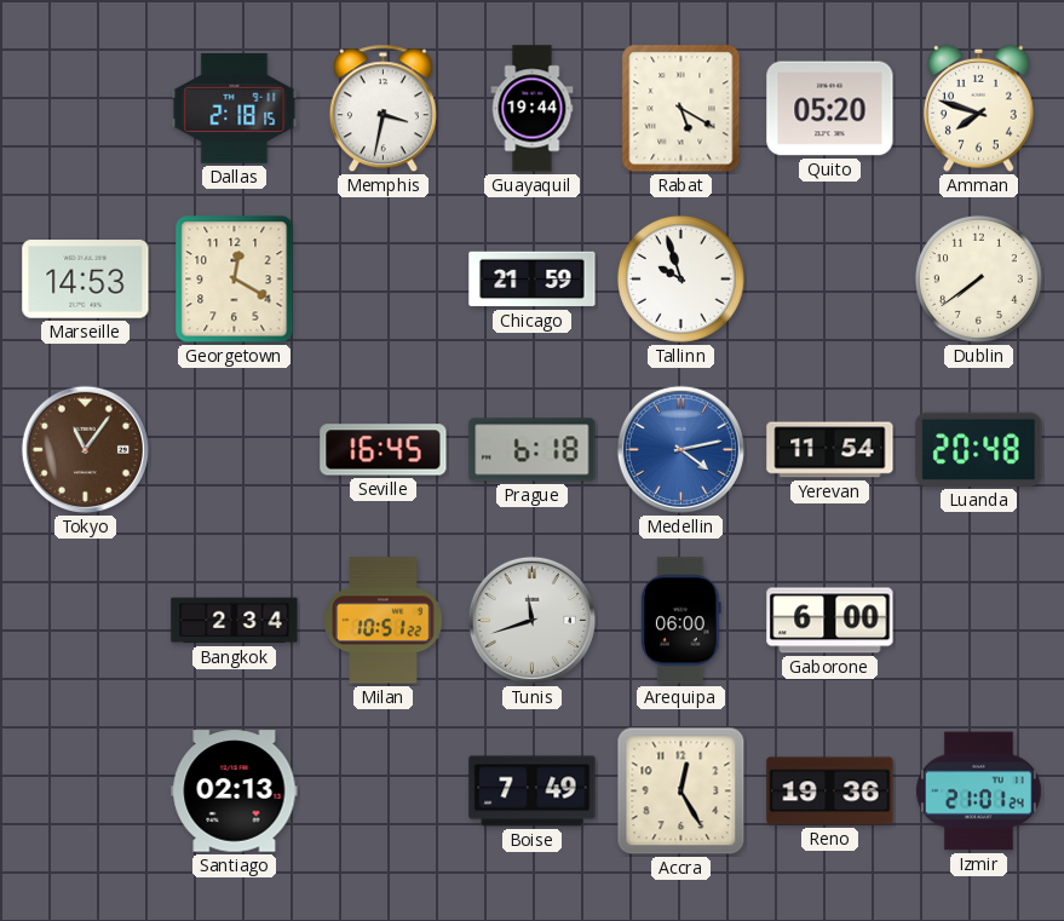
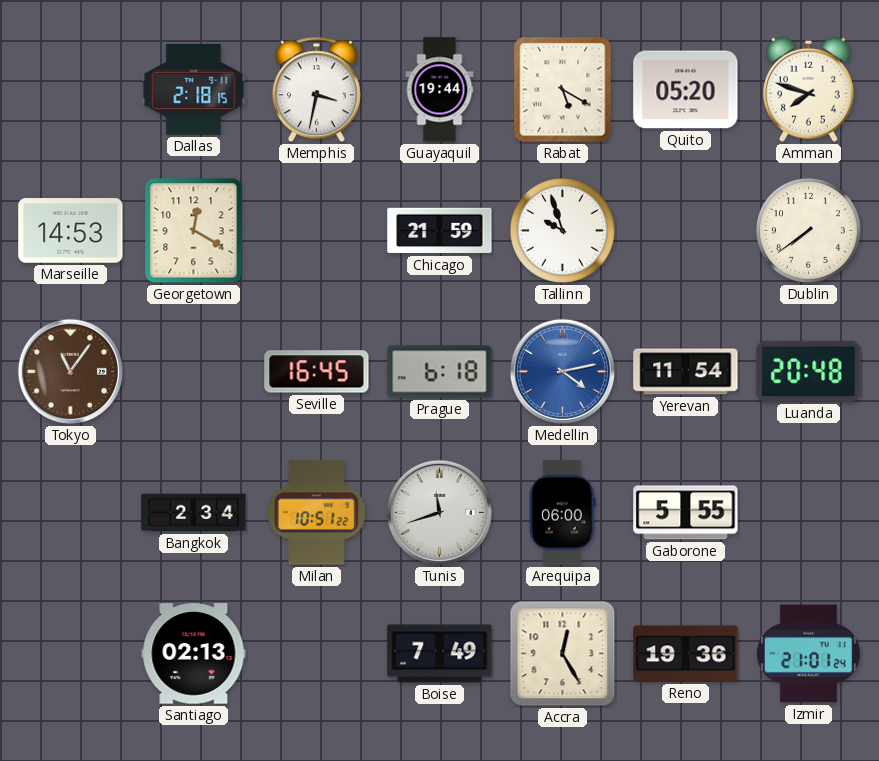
Gaborone: 6:00 -> 5:55
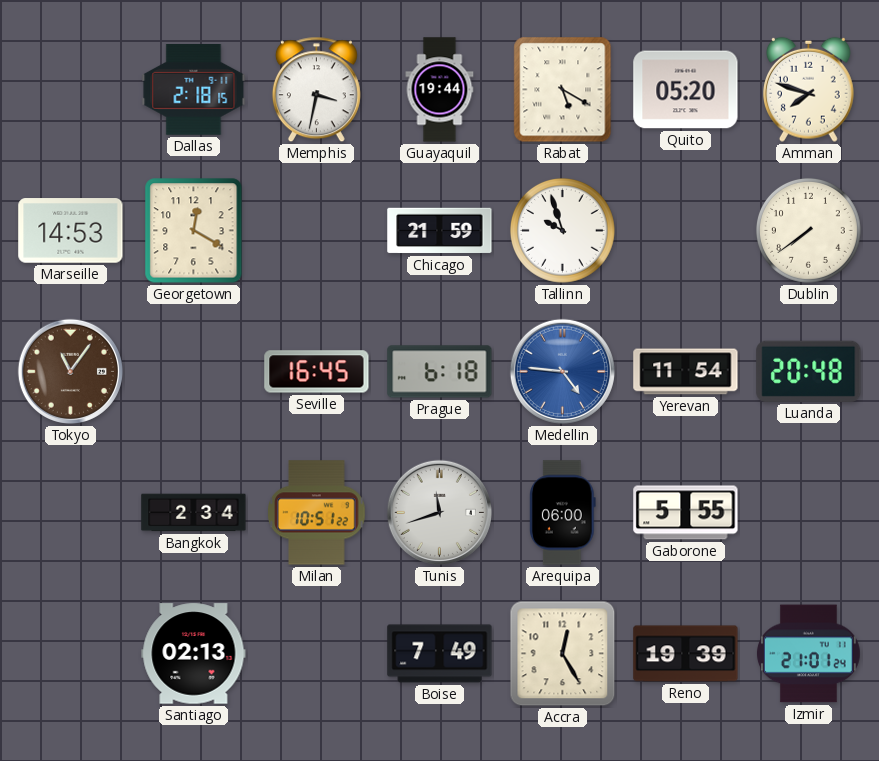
Medellin: 4:13 -> 4:46
Reno: 19:36 -> 19:39
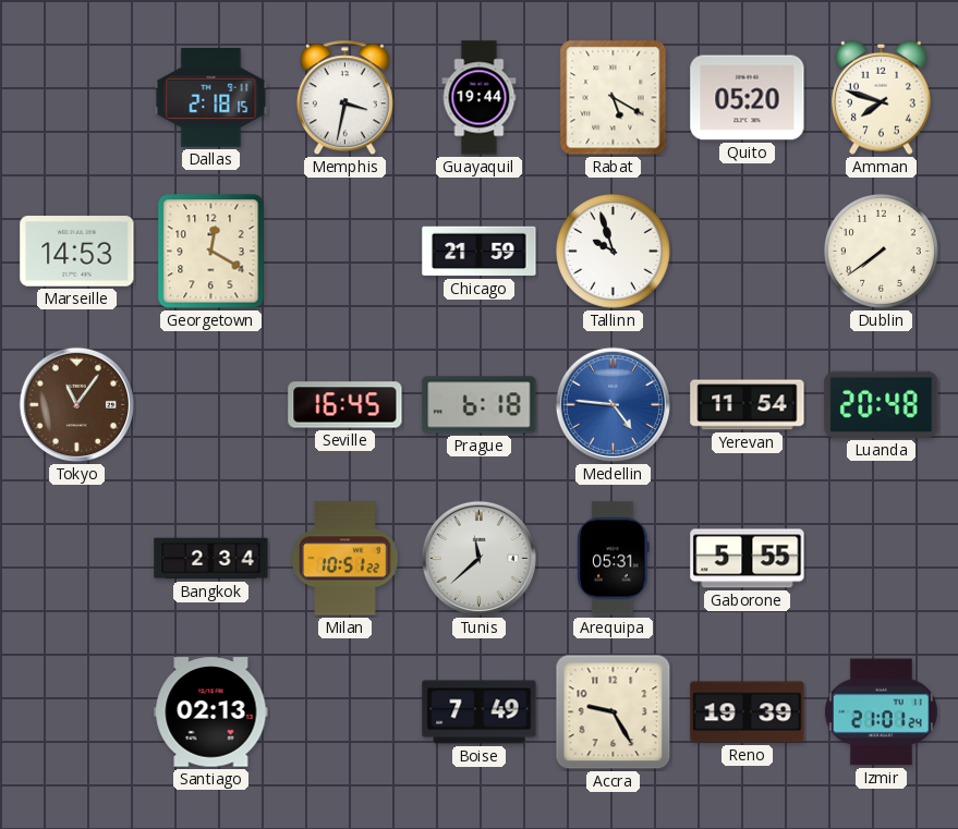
Tunis: 11:42 -> 11:38
Arequipa: 06:00 -> 05:31
Accra: 12:25 -> 9:25
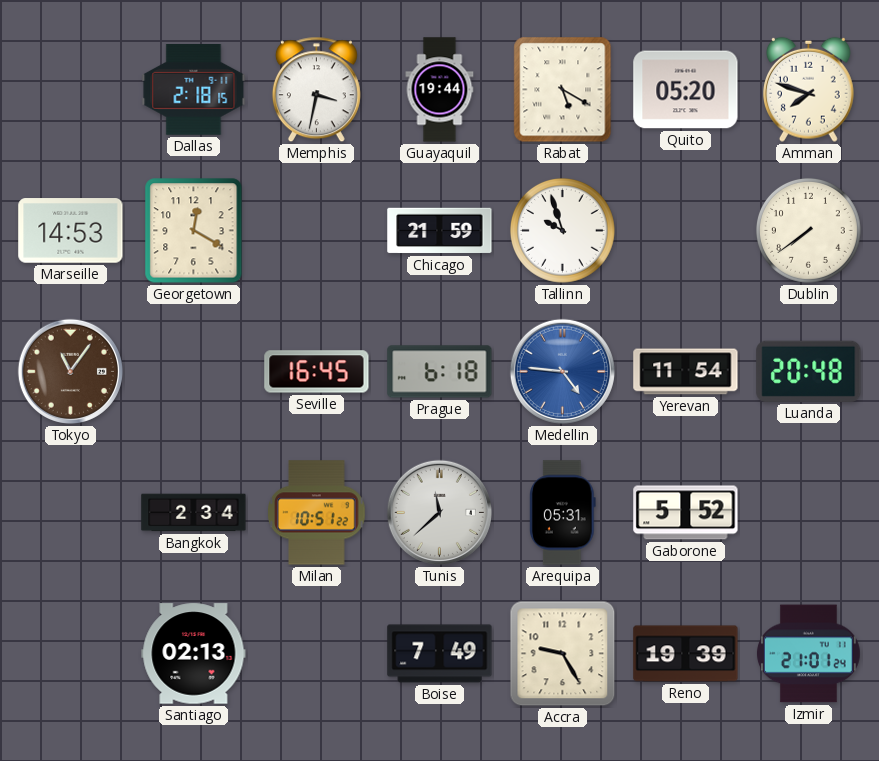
Gaborone: 5:55 -> 5:52
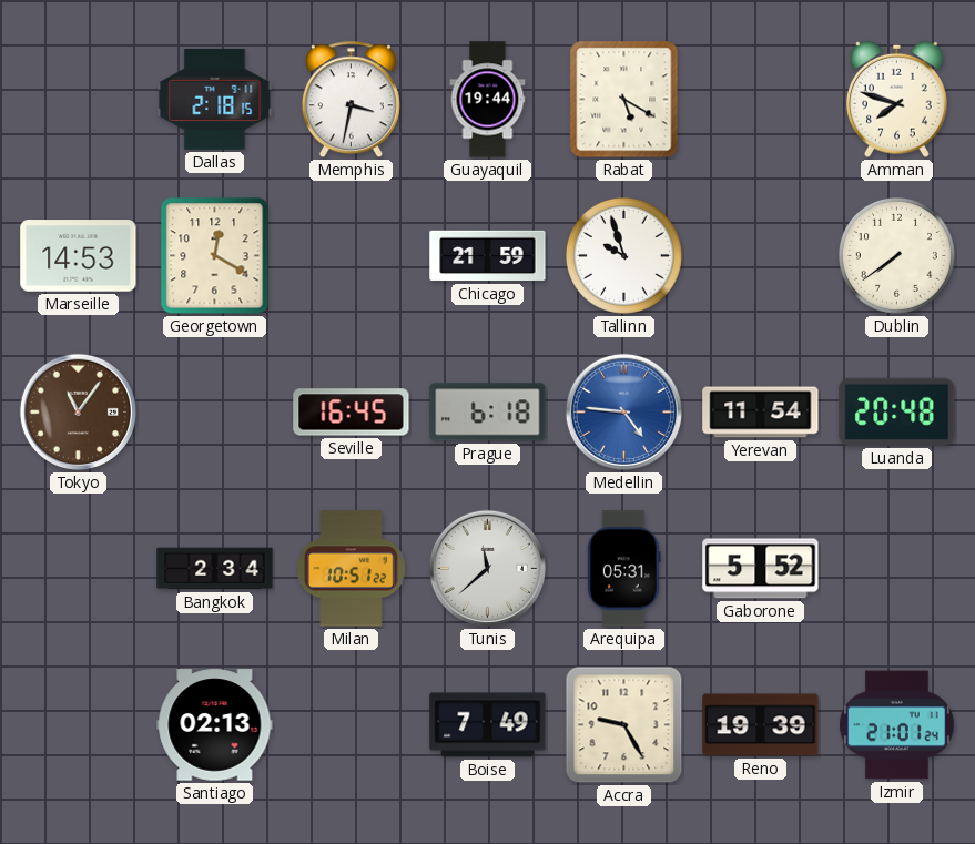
Quito: 05:20 -> none
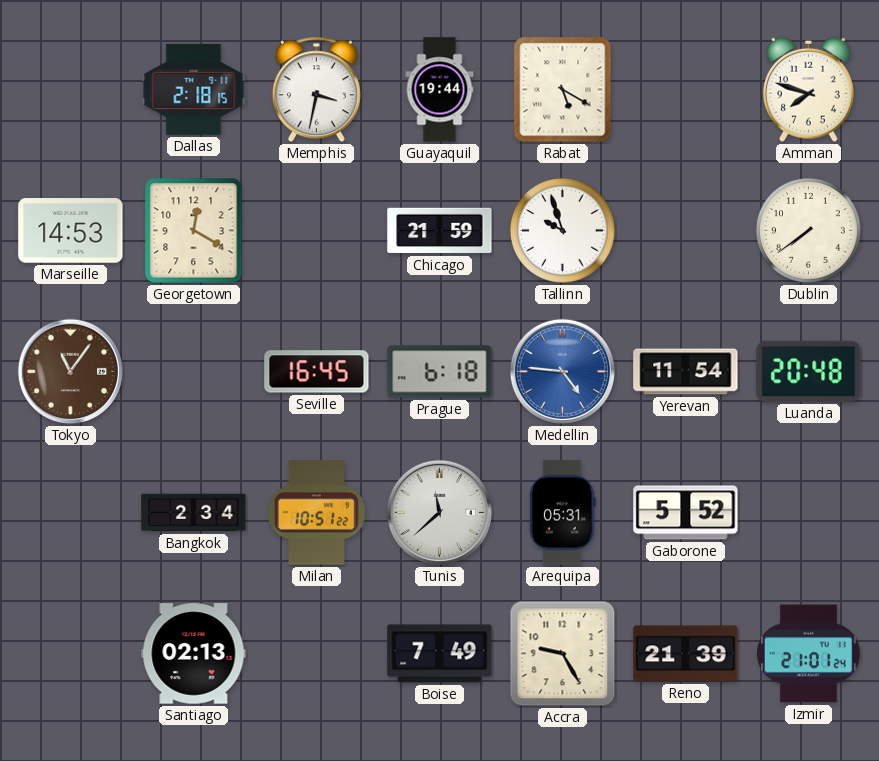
Reno: 19:39 -> 21:39
